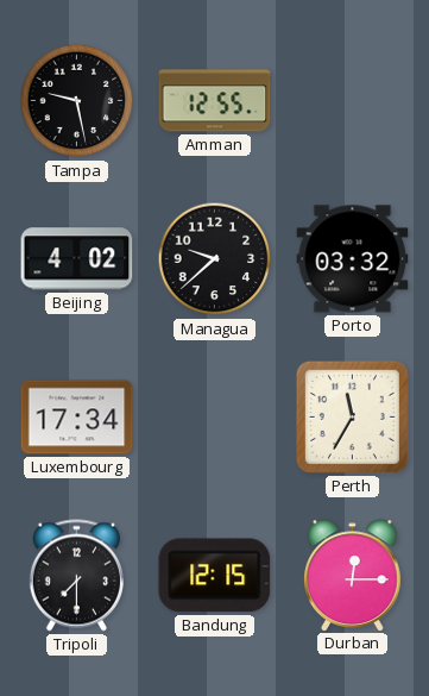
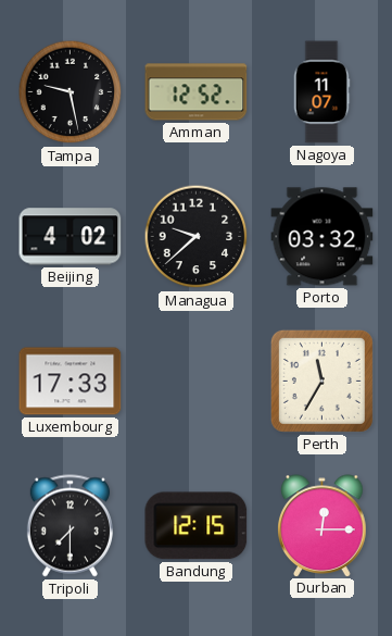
Amman: 12:55 -> 12:52
Nagoya: none -> 11:07
Luxembourg: 17:34 -> 17:33
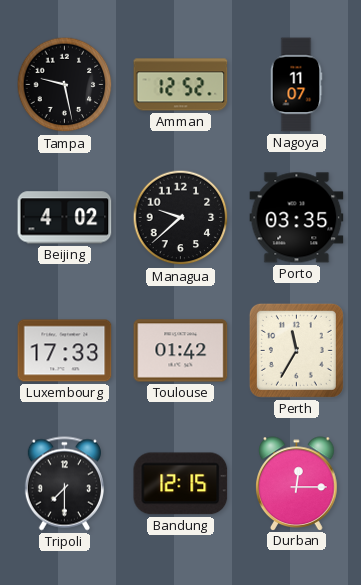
Porto: 03:32 -> 03:35
Toulouse: none -> 01:42
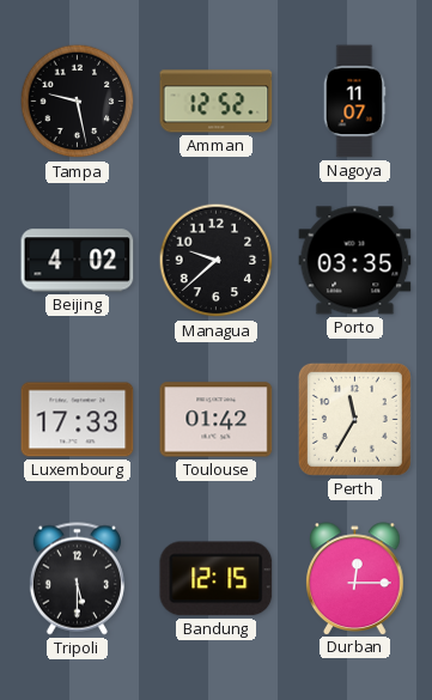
Tripoli: 7:30 -> 5:30
